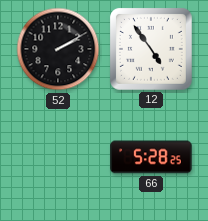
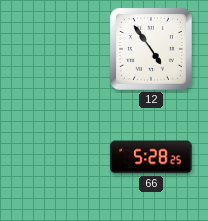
52: 2:10 -> none
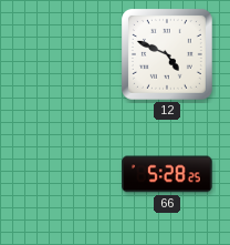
12: 4:54 -> 4:49
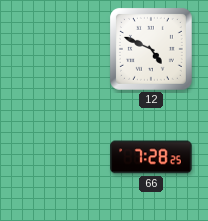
66: 5:28 -> 7:28
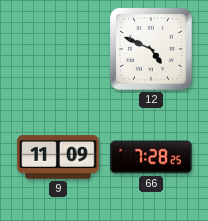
9: none -> 11:09
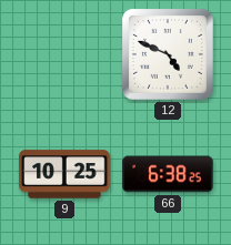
9: 11:09 -> 10:25
66: 7:28 -> 6:38
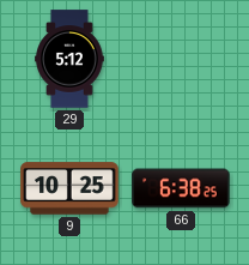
29: none -> 5:12
12: 4:49 -> none
